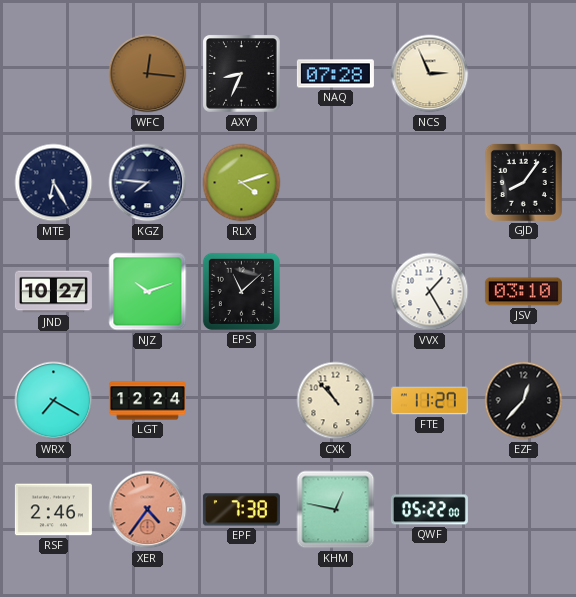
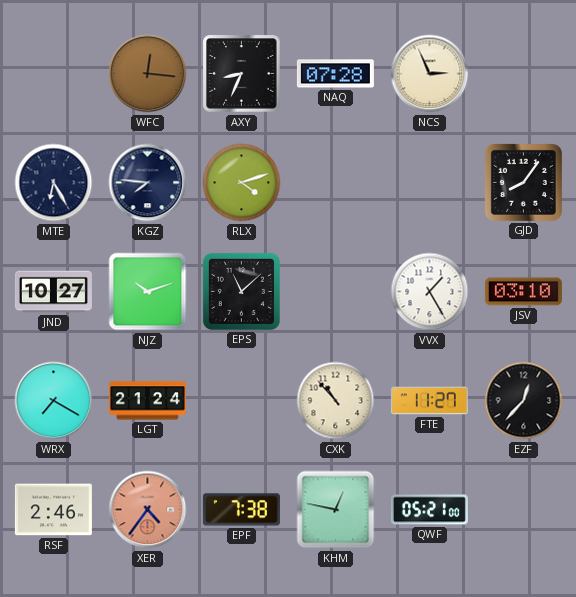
LGT: 12:24 -> 21:24
QWF: 05:22 -> 05:21
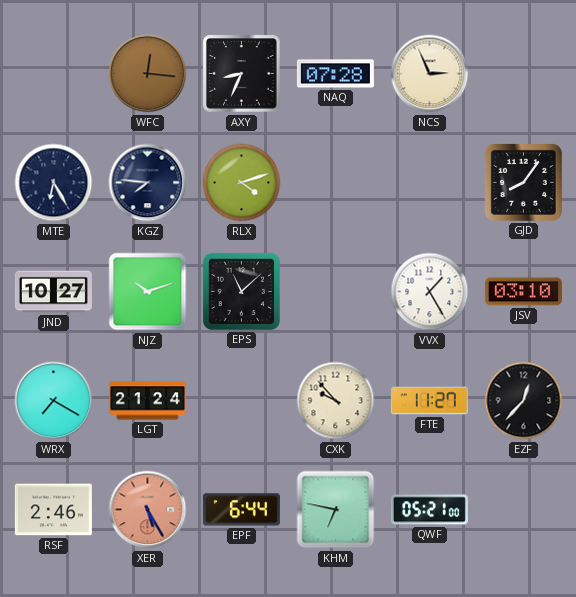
CXK: 10:53 -> 9:53
XER: 4:36 -> 5:25
EPF: 7:38 -> 6:44
KHM: 12:47 -> 6:47
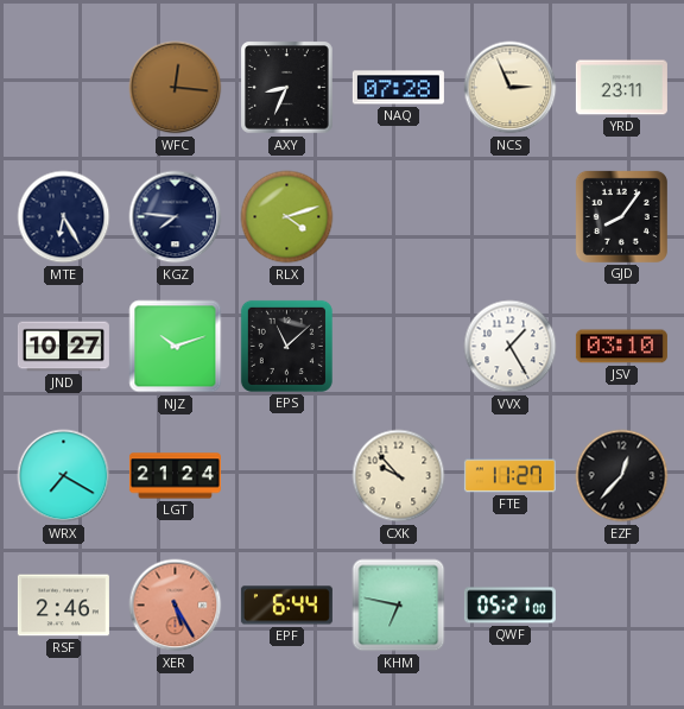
YRD: none -> 23:11
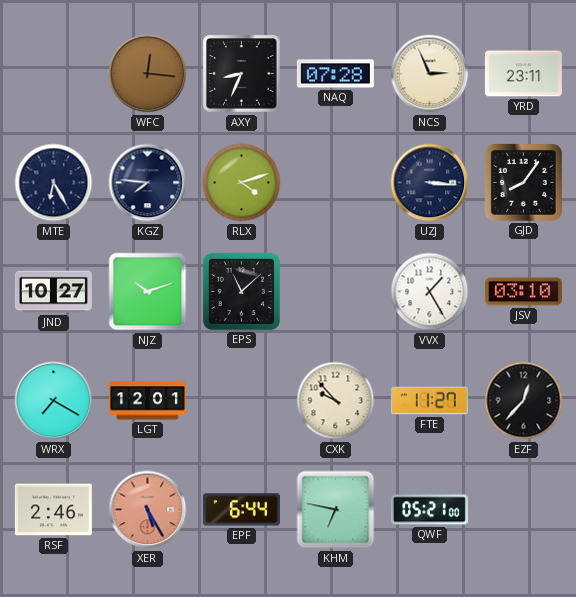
UZJ: none -> 3:16
LGT: 21:24 -> 12:01
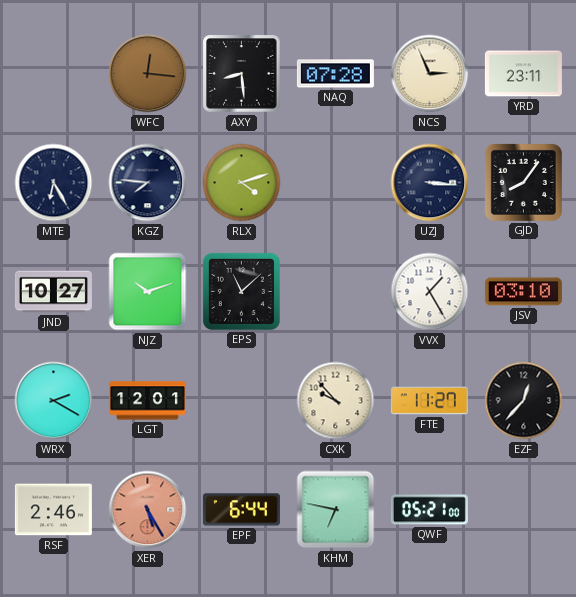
AXY: 8:34 -> 8:29
WRX: 7:20 -> 2:20
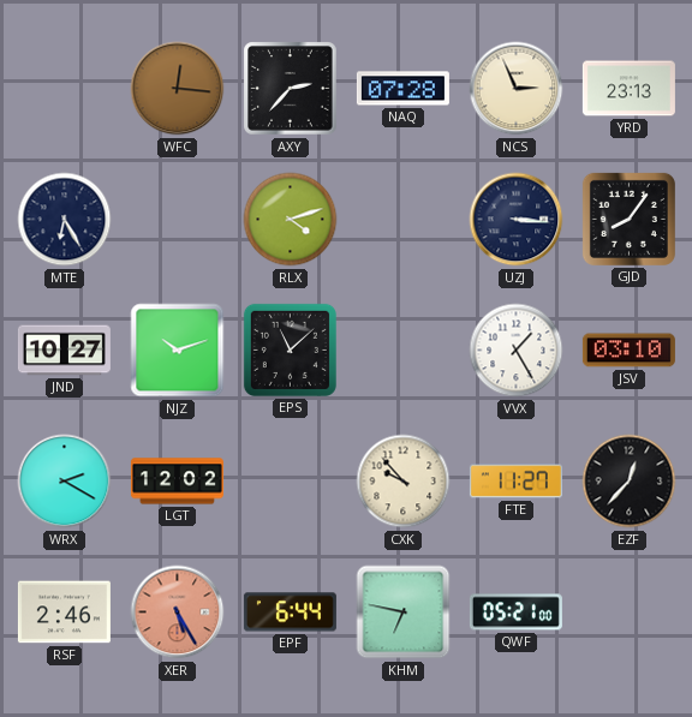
AXY: 8:29 -> 2:37
YRD: 23:11 -> 23:13
KGZ: 7:46 -> none
LGT: 12:01 -> 12:02
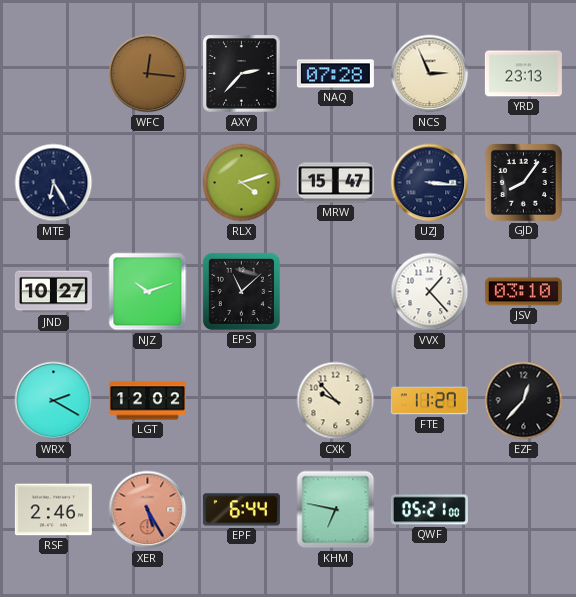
MRW: none -> 15:47
VVX: 1:25 -> 1:23
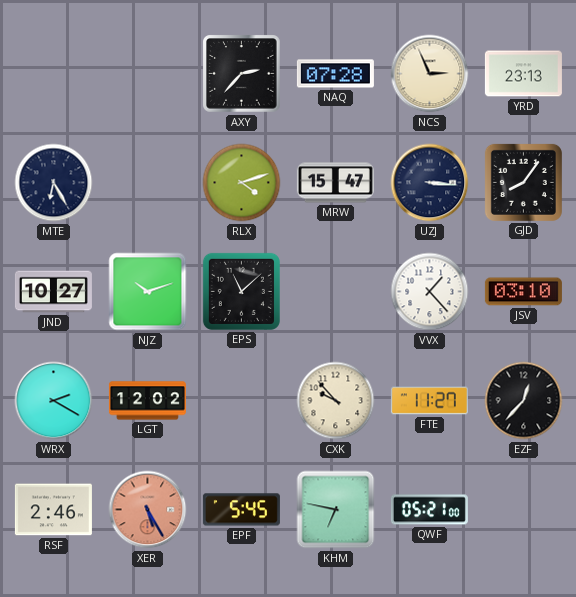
WFC: 12:16 -> none
EPF: 6:44 -> 5:45
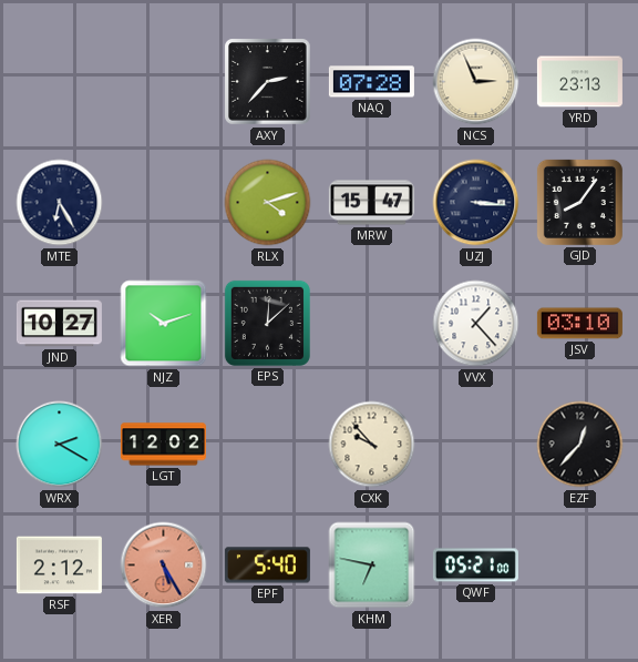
EPS: 11:08 -> 12:08
FTE: 11:27 -> none
RSF: 2:46 -> 2:12
EPF: 5:45 -> 5:40
